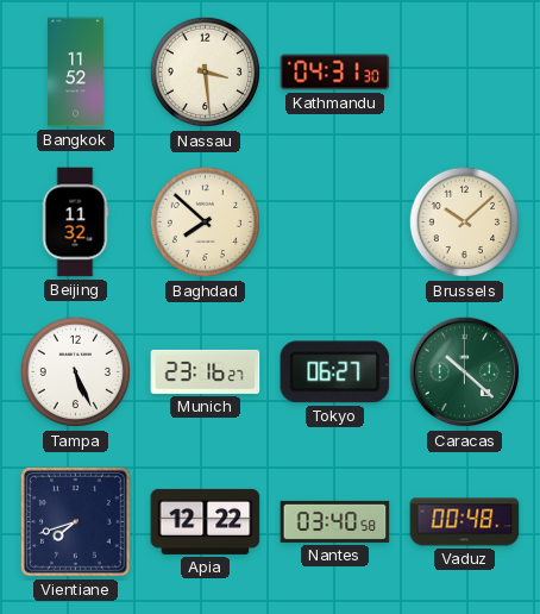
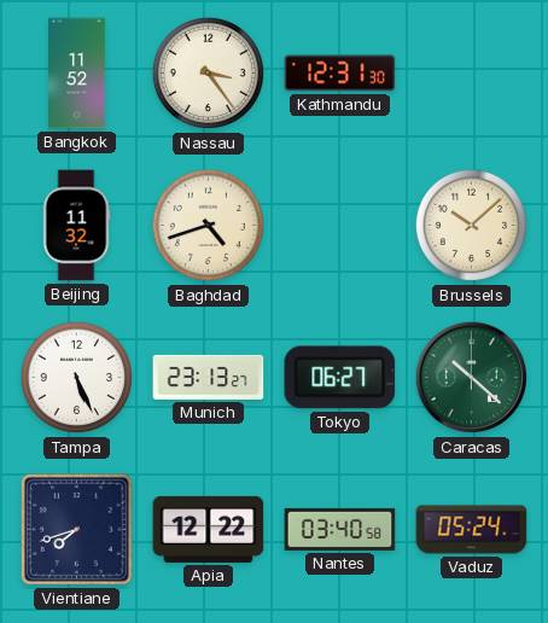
Nassau: 3:29 -> 3:24
Kathmandu: 04:31 -> 12:31
Baghdad: 7:52 -> 4:42
Munich: 23:16 -> 23:13
Vaduz: 00:48 -> 05:24
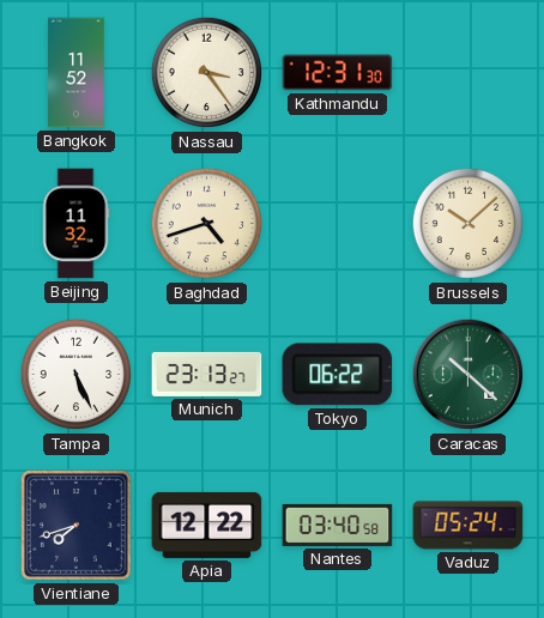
Tokyo: 06:27 -> 06:22
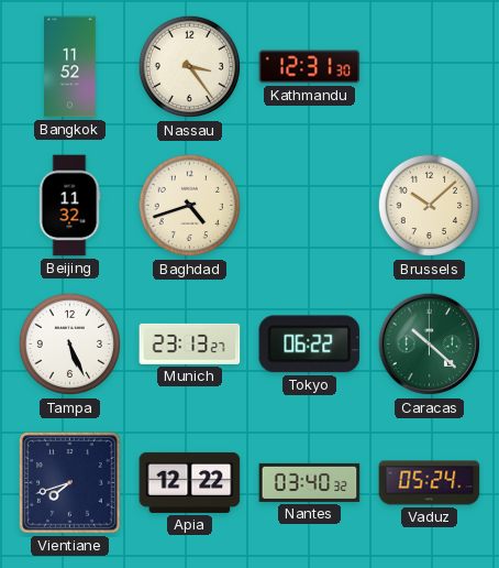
Nantes: 03:40:58 -> 03:40:32
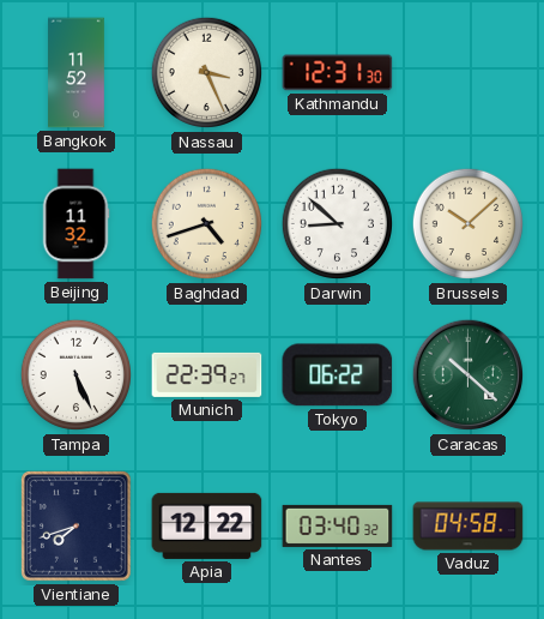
Nassau: 3:24 -> 3:26
Darwin: none -> 8:52
Munich: 23:13 -> 22:39
Vaduz: 05:24 -> 04:58
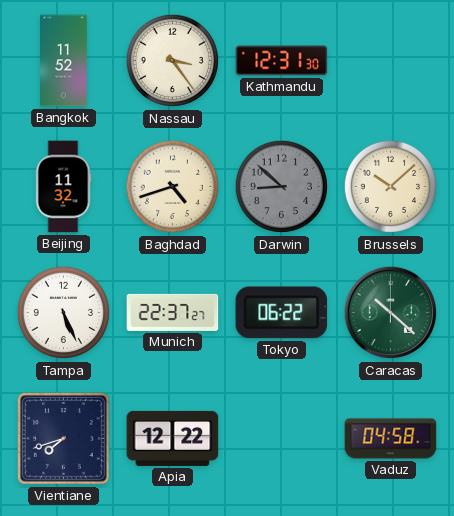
Nassau: 3:26 -> 3:24
Darwin dial: white -> grey
Munich: 22:39 -> 22:37
Nantes: 03:40 -> none
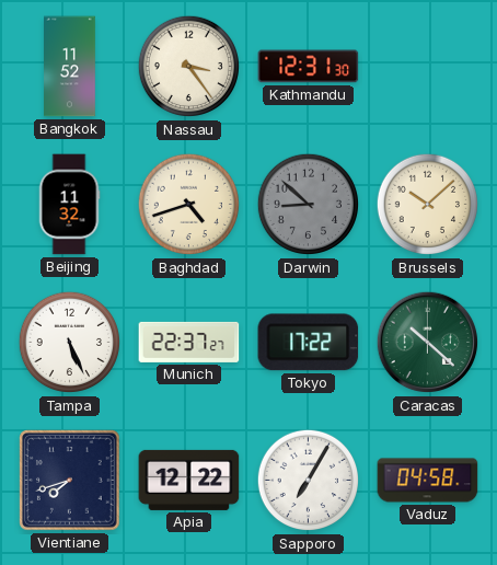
Tokyo: 06:22 -> 17:22
Sapporo: none -> 7:05
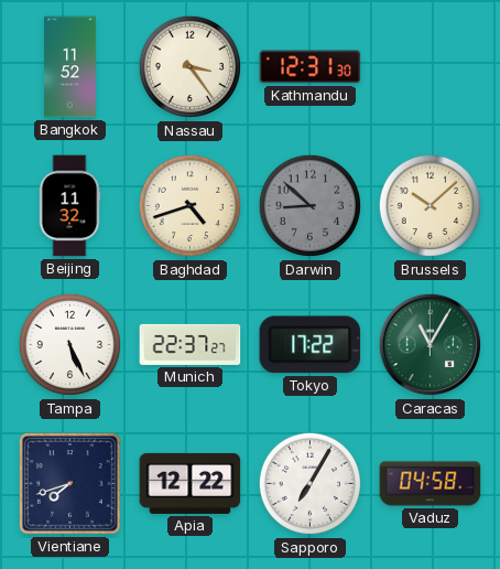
Caracas: 10:22 -> 11:05
